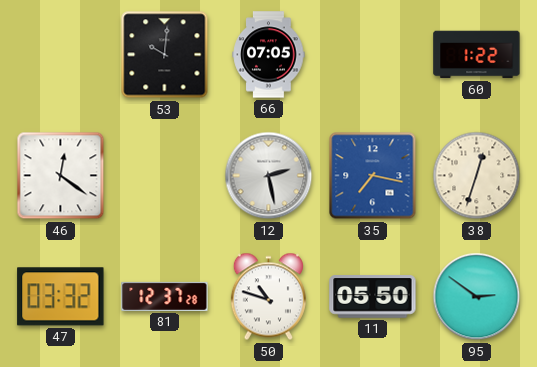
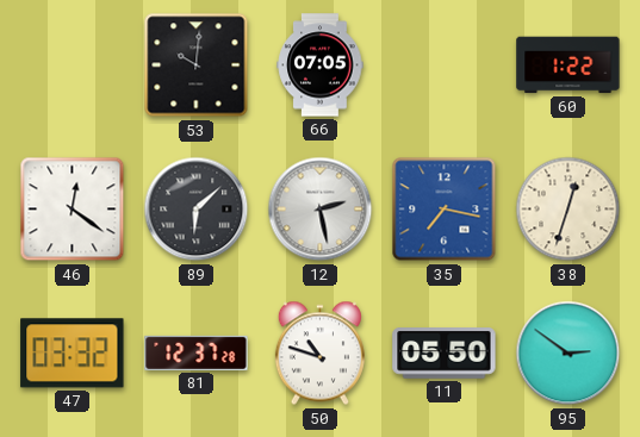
89: none -> 6:08
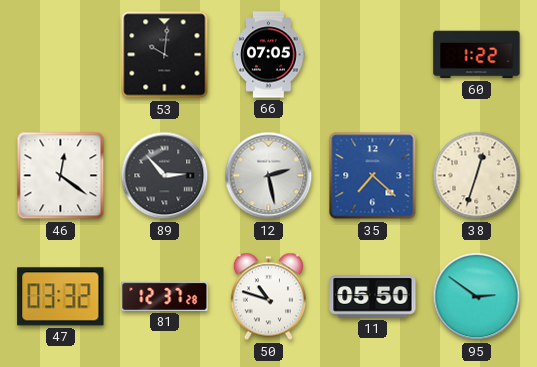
89: 6:08 -> 2:53
35: 7:17 -> 7:22
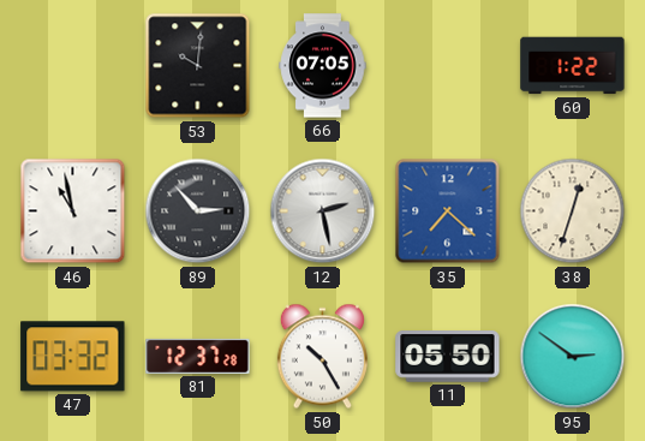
46: 12:21 -> 10:58
50: 10:48 -> 10:25
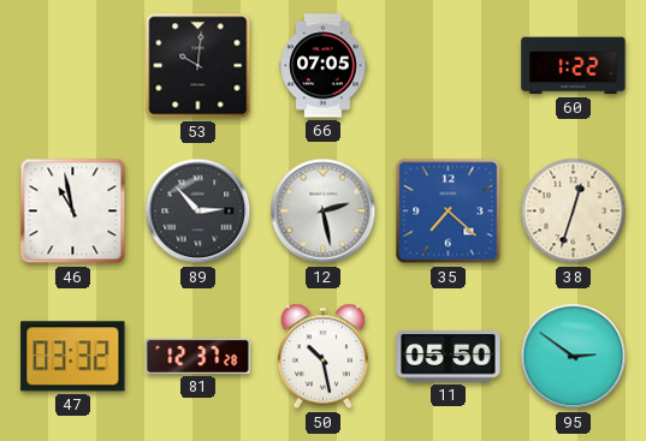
50: 10:25 -> 10:28
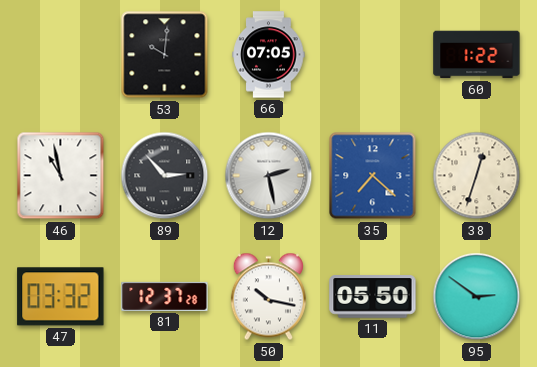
50: 10:28 -> 10:17
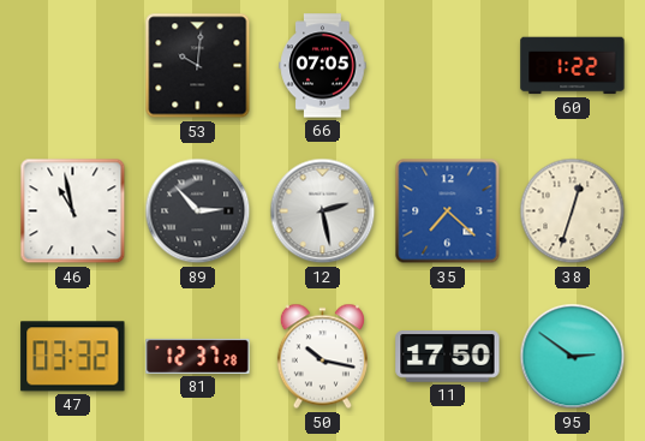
11: 05:50 -> 17:50
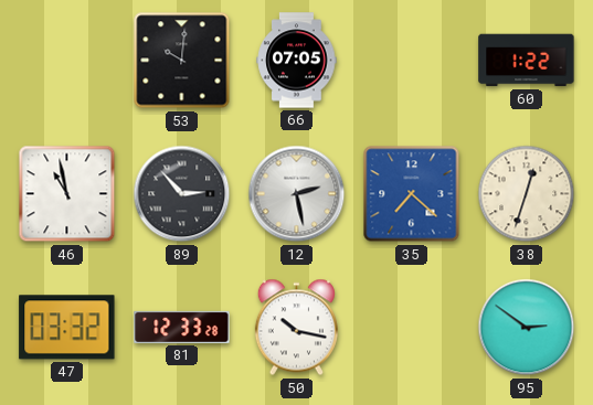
81: 12:37 -> 12:33
11: 17:50 -> none
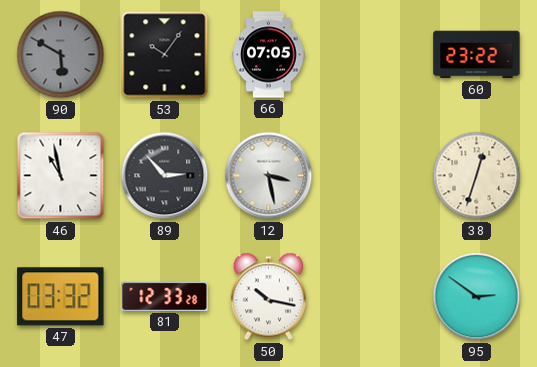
90: none -> 5:50
53: 10:01 -> 10:06
60: 1:22 -> 23:22
12: 2:28 -> 3:28
35: 7:22 -> none
